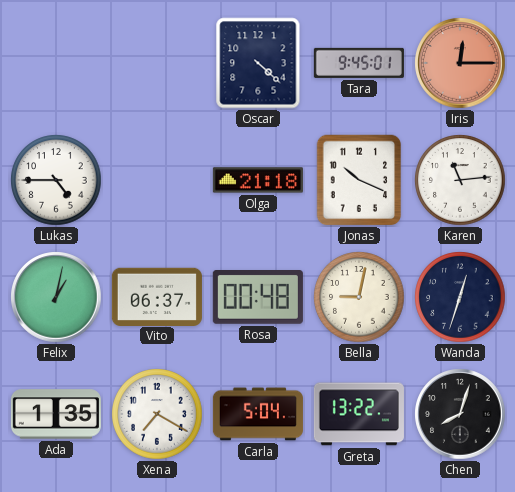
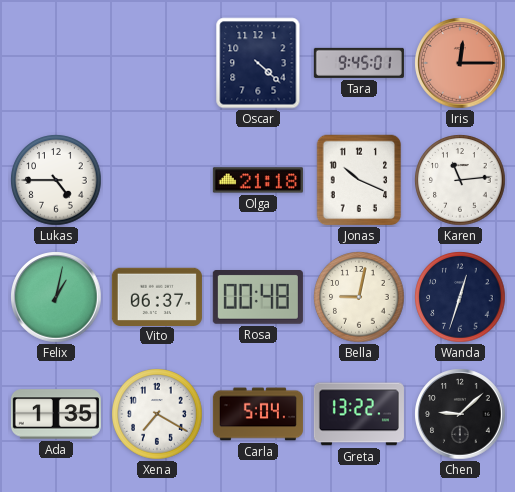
Chen: 8:03 -> 9:08
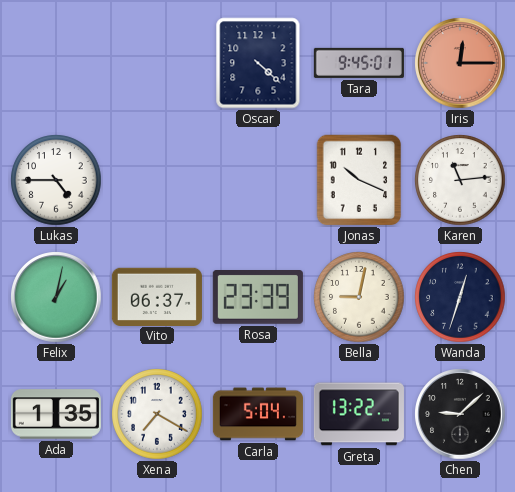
Olga: 21:18 -> none
Rosa: 00:48 -> 23:39
